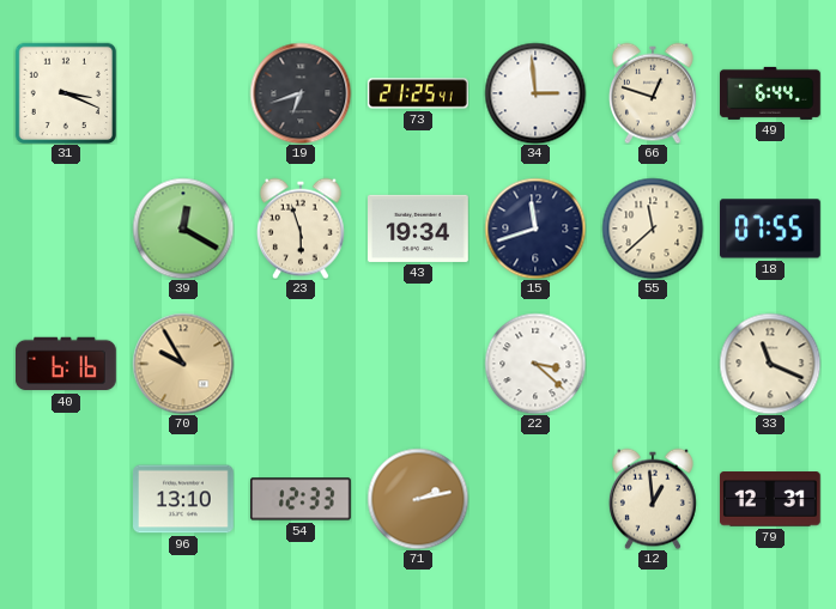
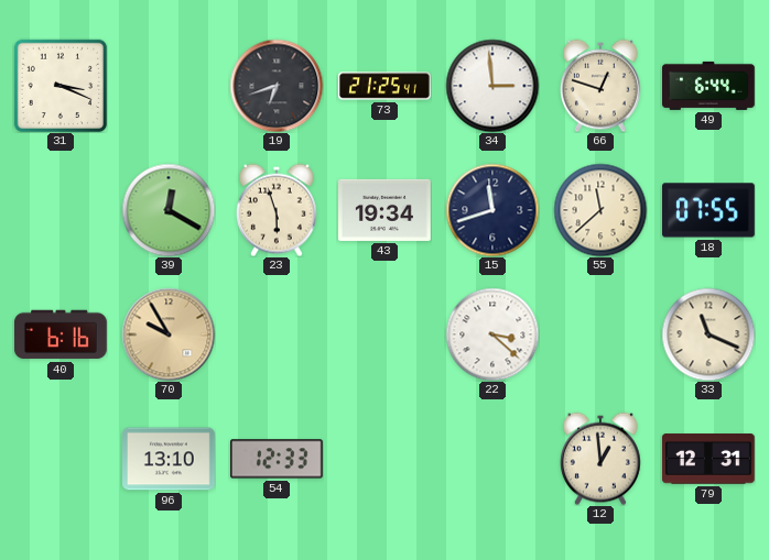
71: 2:13 -> none
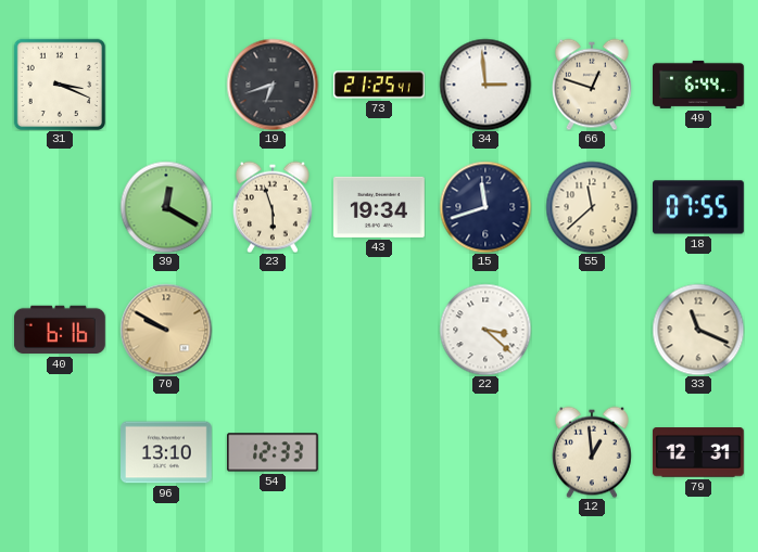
70: 9:55 -> 9:50
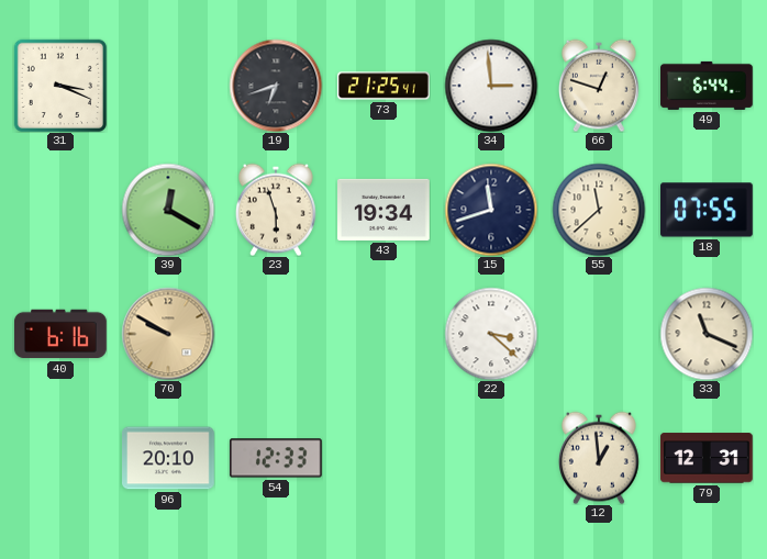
96: 13:10 -> 20:10
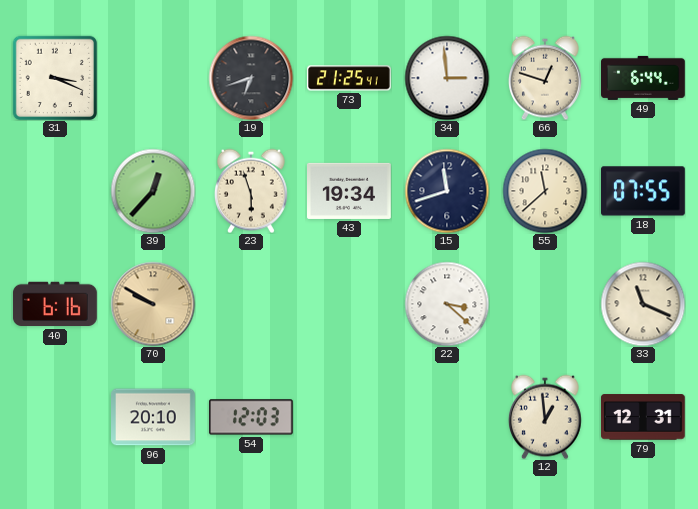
39: 12:20 -> 12:37
54: 12:33 -> 12:03
